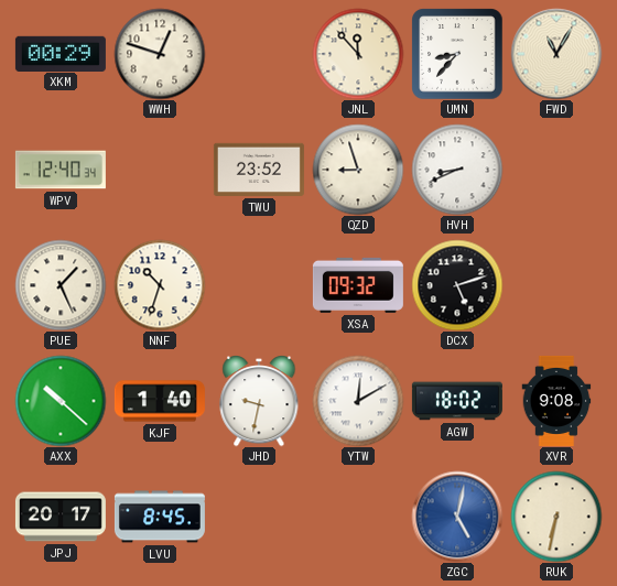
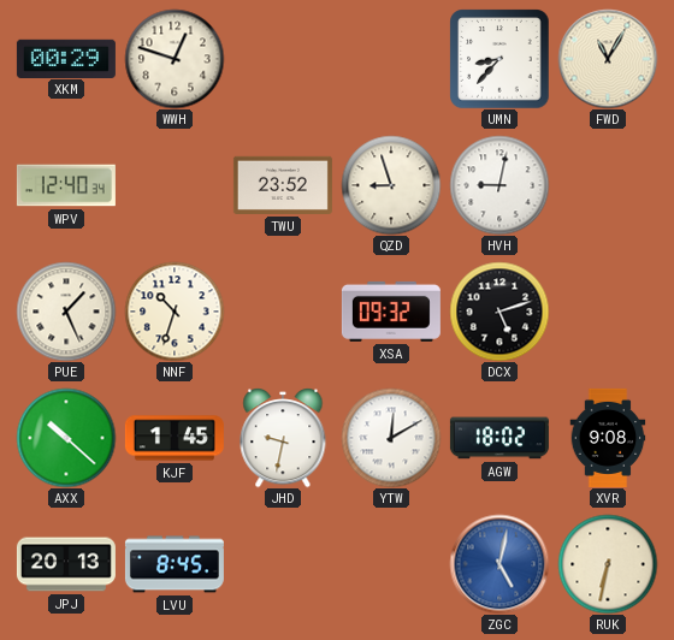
JNL: 11:53 -> none
HVH: 8:41 -> 9:02
KJF: 1:40 -> 1:45
JPJ: 20:17 -> 20:13
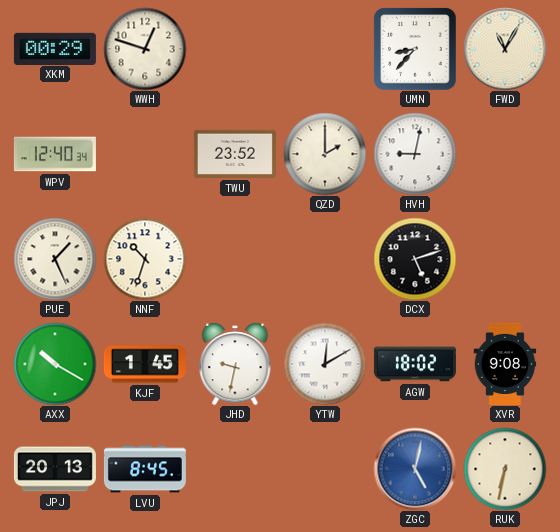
QZD: 8:57 -> 2:00
XSA: 09:32 -> none
AXX: 10:22 -> 10:20
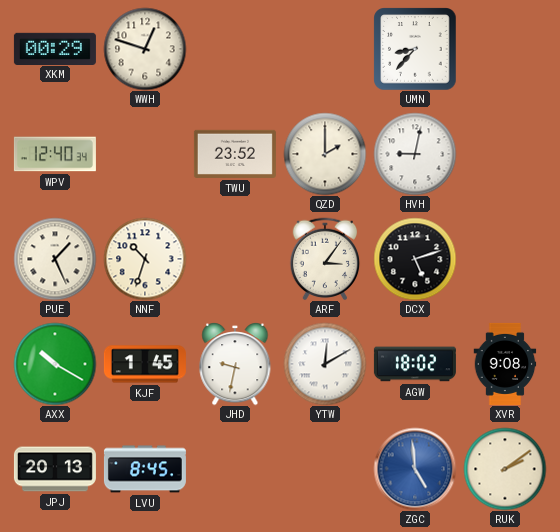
FWD: 11:05 -> none
ARF: none -> 3:06
ZGC: 5:02 -> 4:59
RUK: 6:32 -> 2:09
